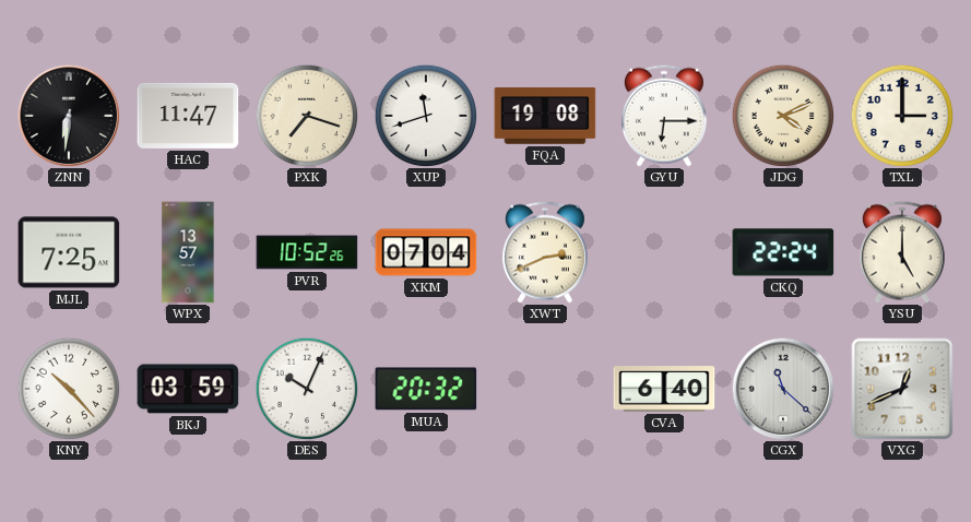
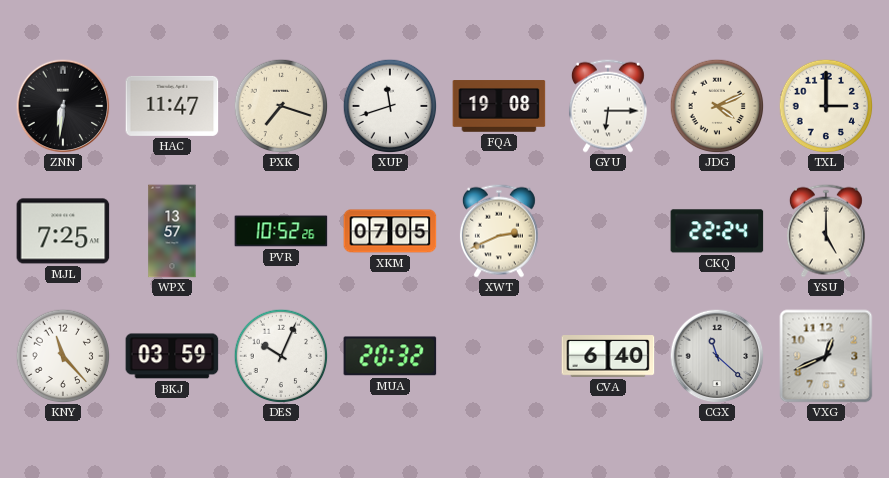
XKM: 07:04 -> 07:05
KNY: 10:23 -> 11:23
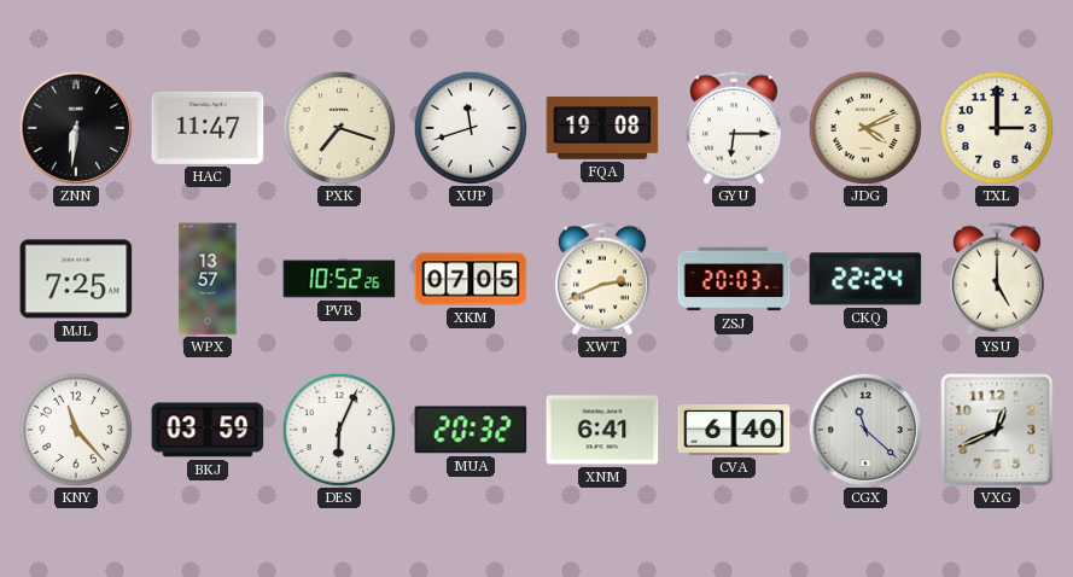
ZSJ: none -> 20:03
DES: 10:04 -> 6:04
XNM: none -> 6:41
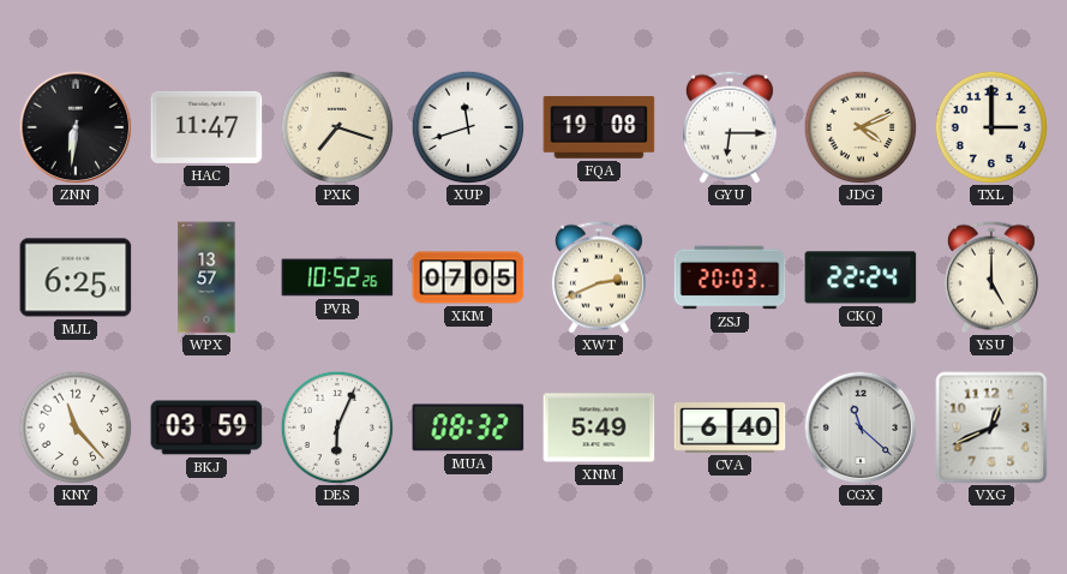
MJL: 7:25 -> 6:25
MUA: 20:32 -> 08:32
XNM: 6:41 -> 5:49
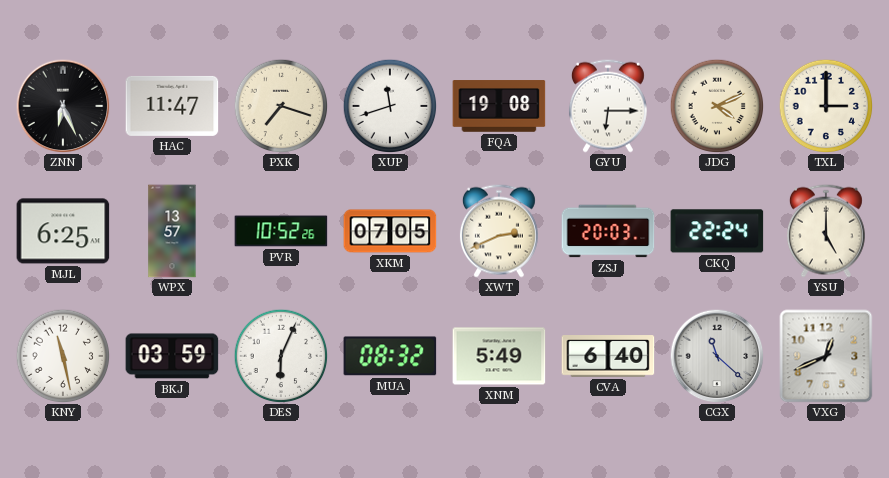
ZNN: 6:31 -> 6:26
KNY: 11:23 -> 11:28
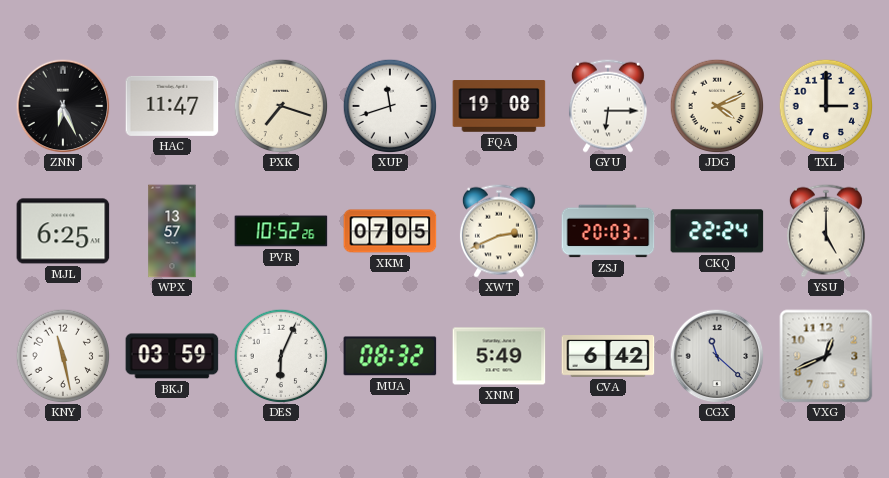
CVA: 6:40 -> 6:42
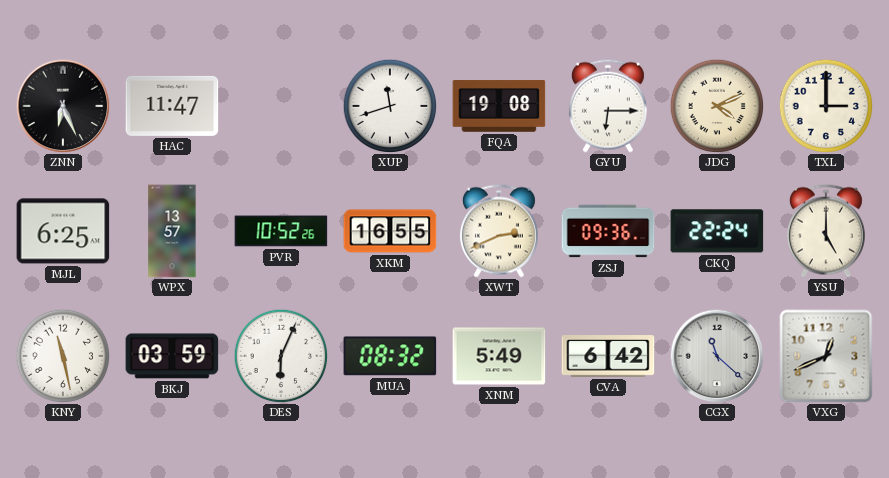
PXK: 7:18 -> none
XKM: 07:05 -> 16:55
ZSJ: 20:03 -> 09:36
